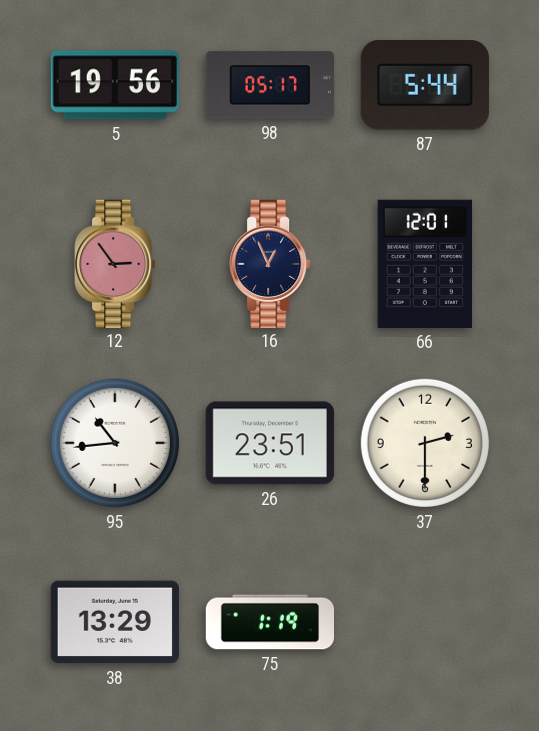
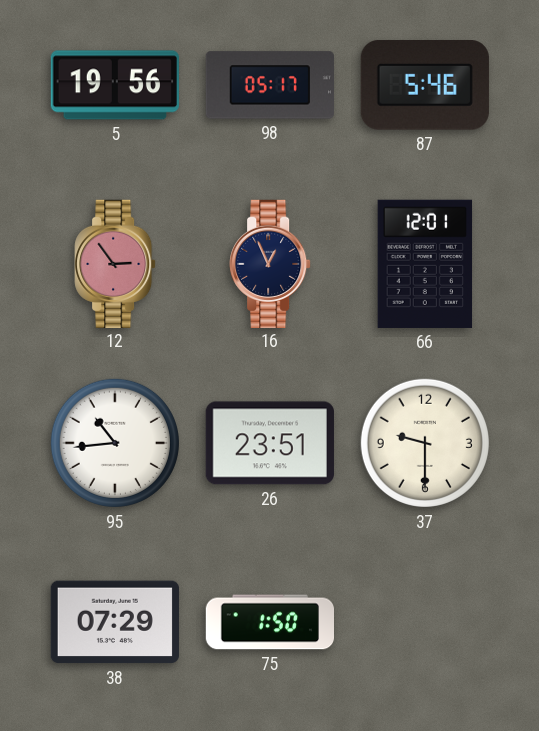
87: 5:44 -> 5:46
37: 2:30 -> 9:30
38: 13:29 -> 07:29
75: 1:19 -> 1:50
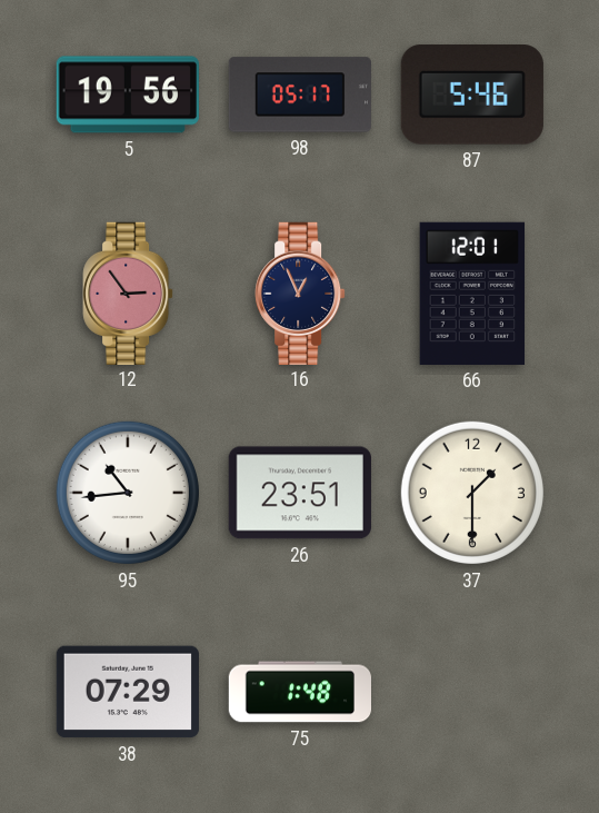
37: 9:30 -> 1:30
75: 1:50 -> 1:48
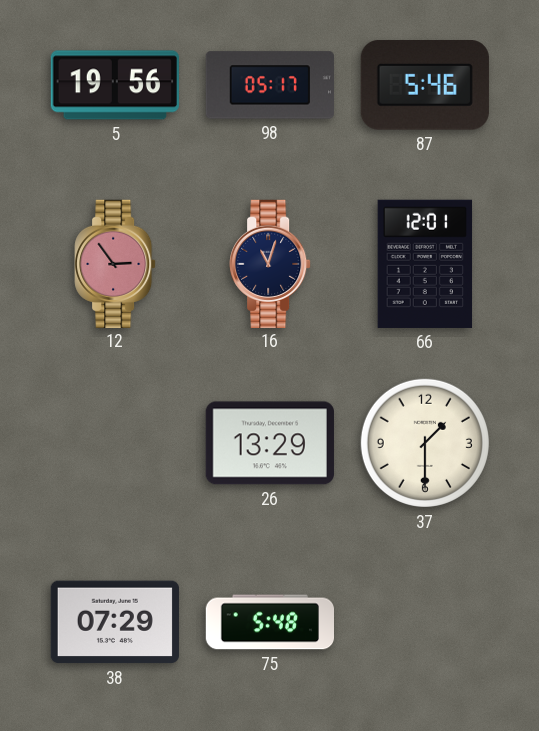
16: 12:56 -> 11:03
95: 10:44 -> none
26: 23:51 -> 13:29
75: 1:48 -> 5:48
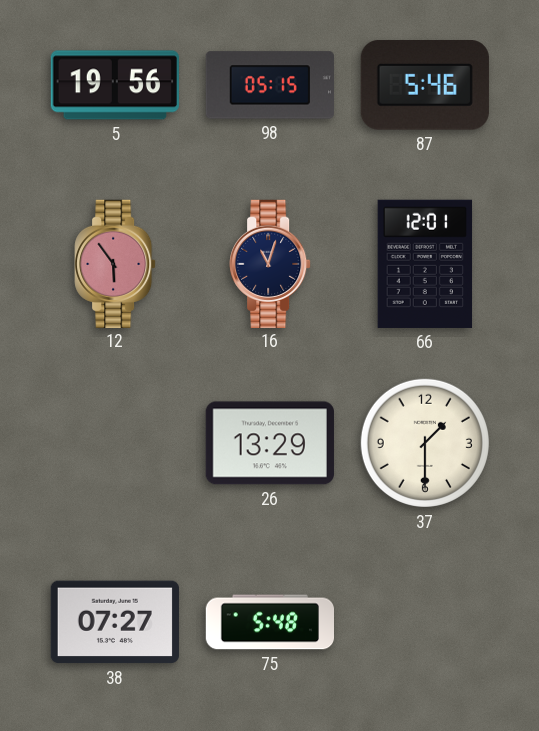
98: 05:17 -> 05:15
12: 2:54 -> 5:54
38: 07:29 -> 07:27
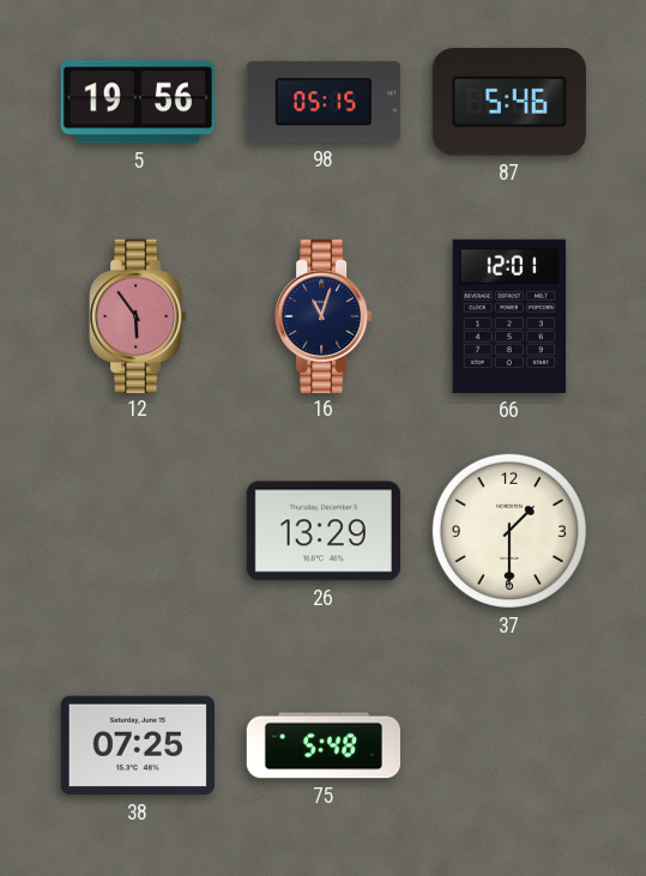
38: 07:27 -> 07:25
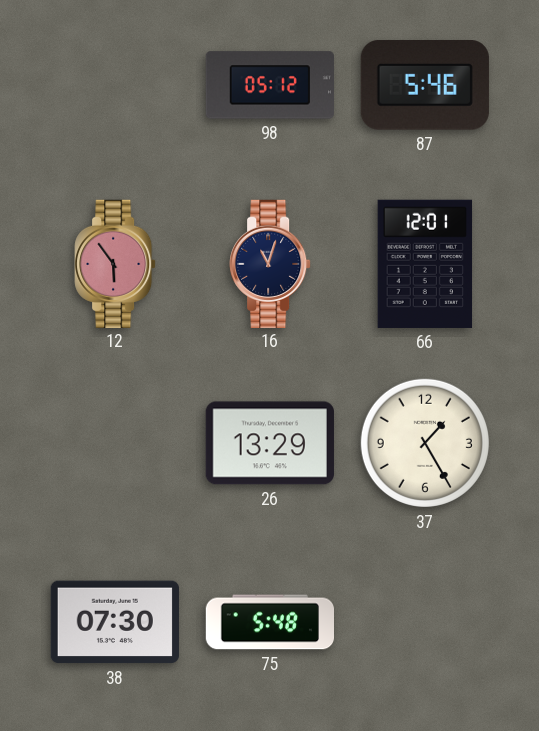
5: 19:56 -> none
98: 05:15 -> 05:12
37: 1:30 -> 1:25
38: 07:25 -> 07:30
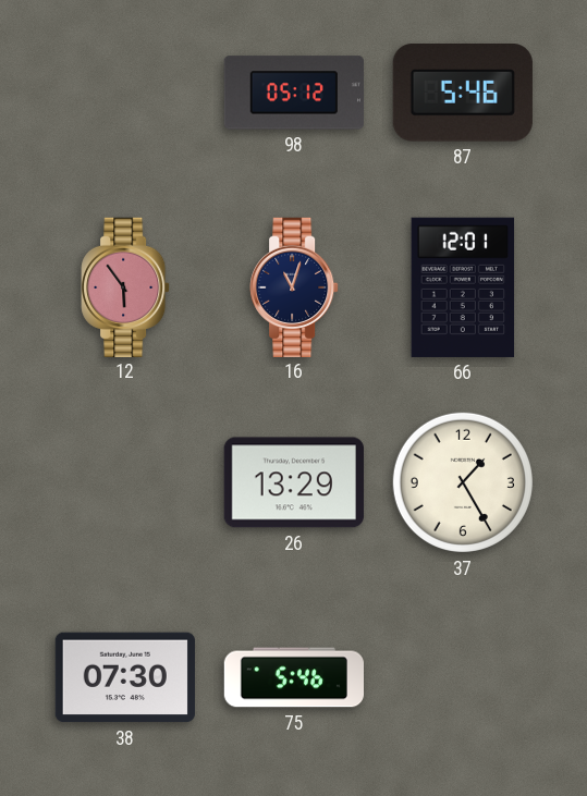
75: 5:48 -> 5:46
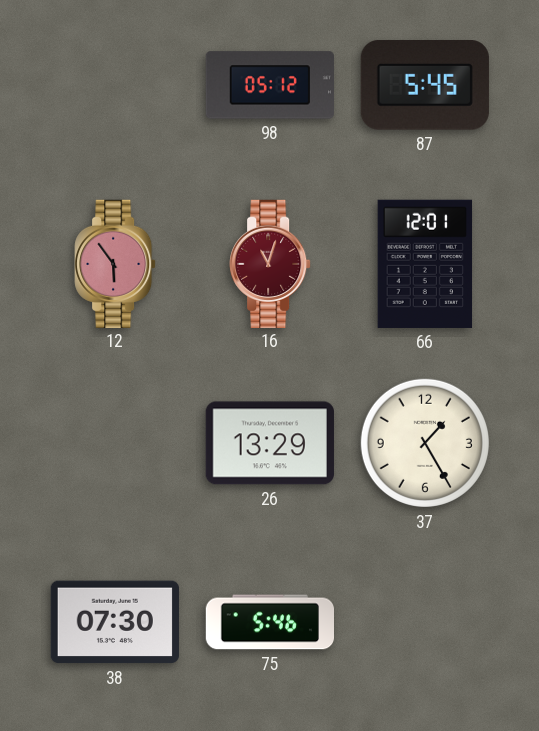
87: 5:46 -> 5:45
16 dial: navy -> burgundy
